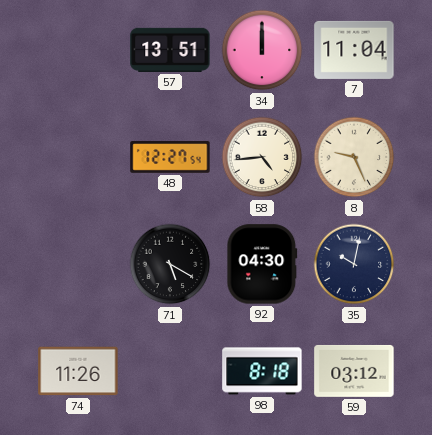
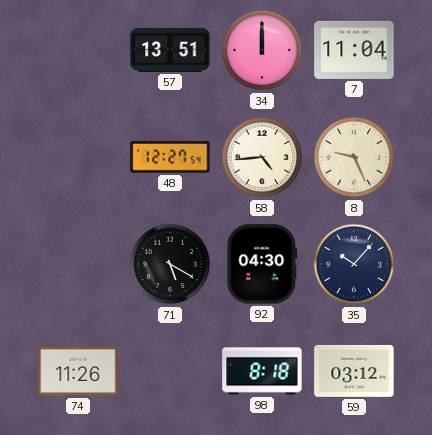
35: 10:02 -> 10:07
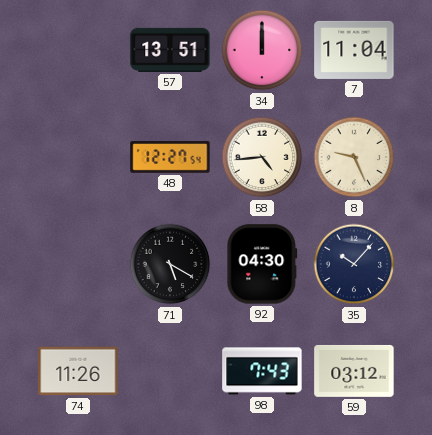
98: 8:18 -> 7:43
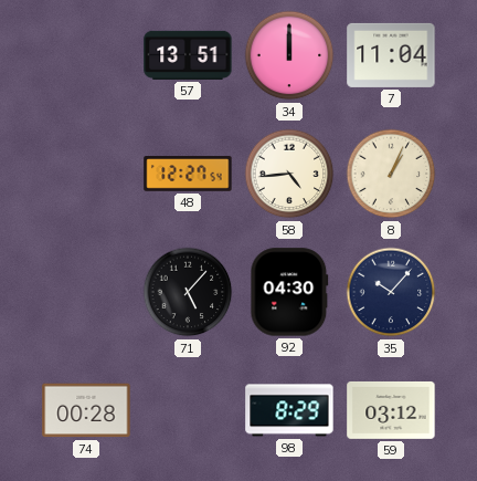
8: 9:26 -> 1:04
71: 5:20 -> 5:07
74: 11:26 -> 00:28
98: 7:43 -> 8:29
